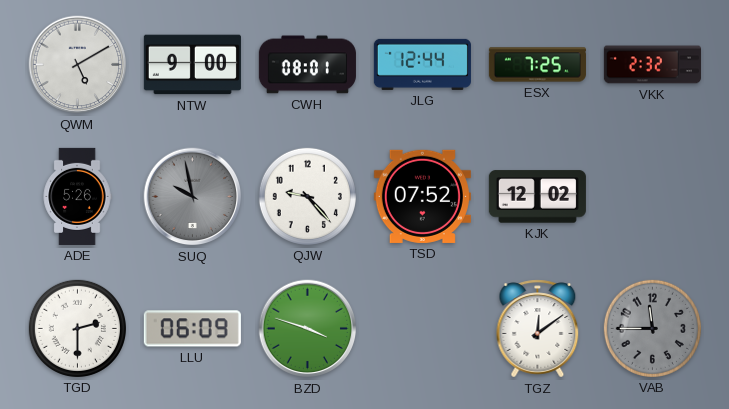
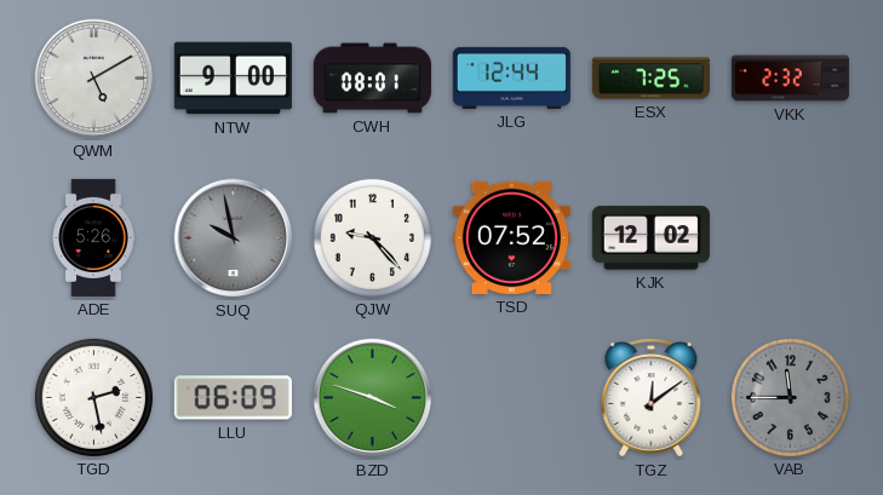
TGD: 2:30 -> 2:28
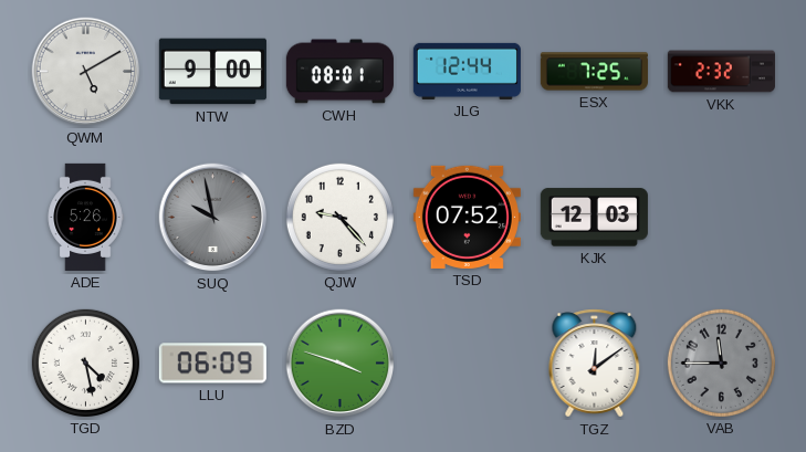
KJK: 12:02 -> 12:03
TGD: 2:28 -> 4:28
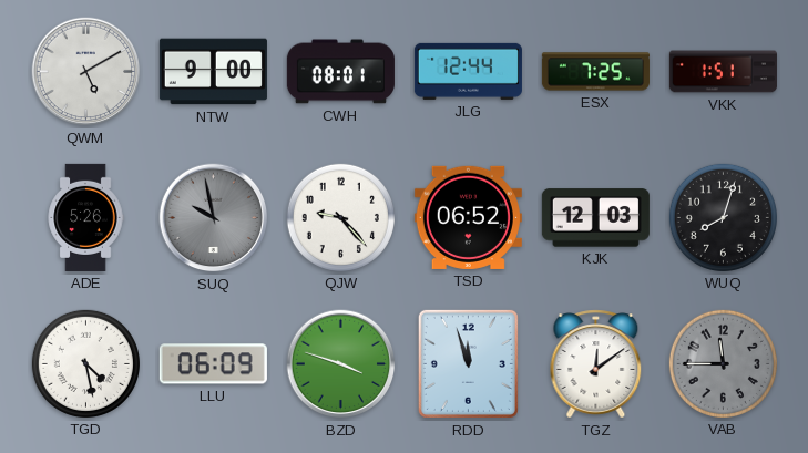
VKK: 2:32 -> 1:51
TSD: 07:52 -> 06:52
WUQ: none -> 8:03
RDD: none -> 11:57
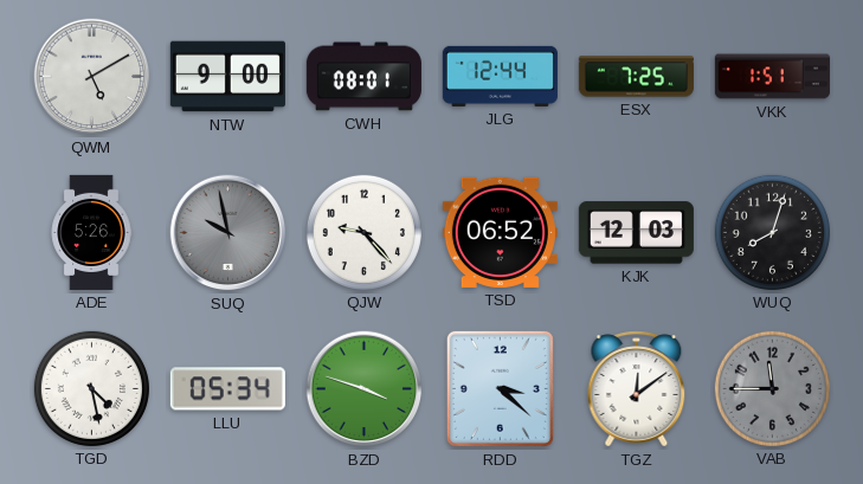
LLU: 06:09 -> 05:34
RDD: 11:57 -> 3:22
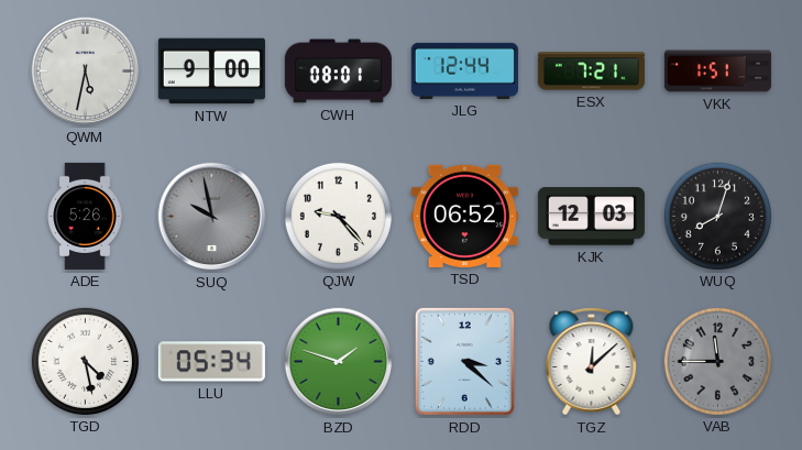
QWM: 5:10 -> 5:32
ESX: 7:25 -> 7:21
BZD: 3:48 -> 1:48
TGZ: 12:09 -> 12:08
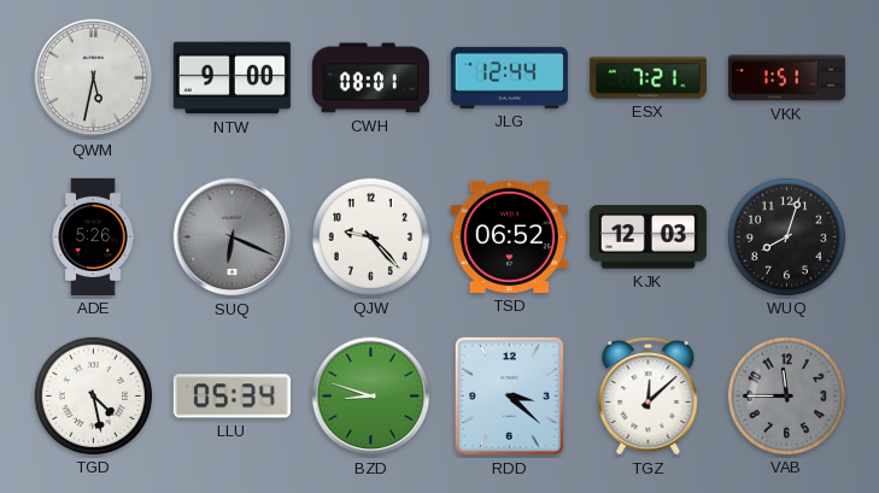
SUQ: 9:58 -> 6:19
BZD: 1:48 -> 8:48
